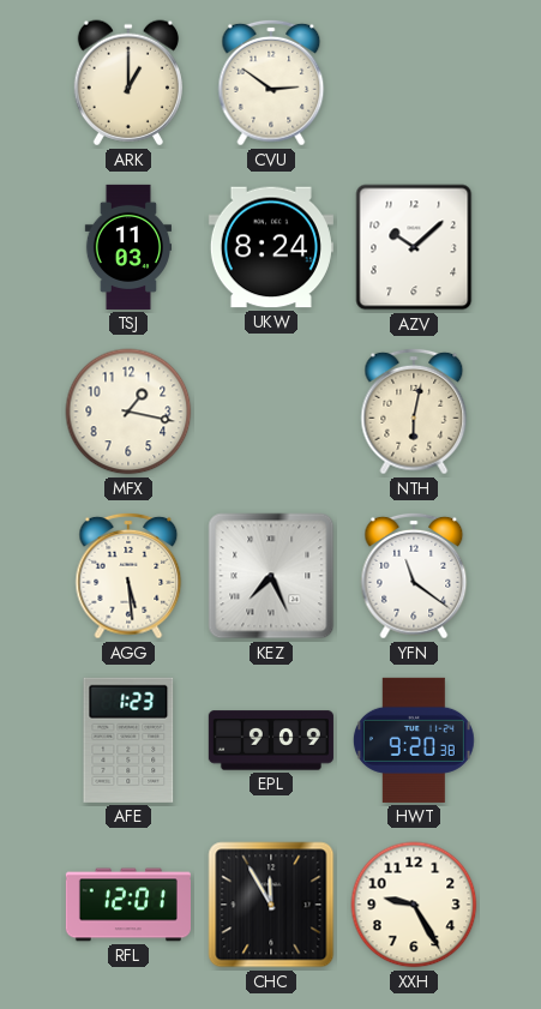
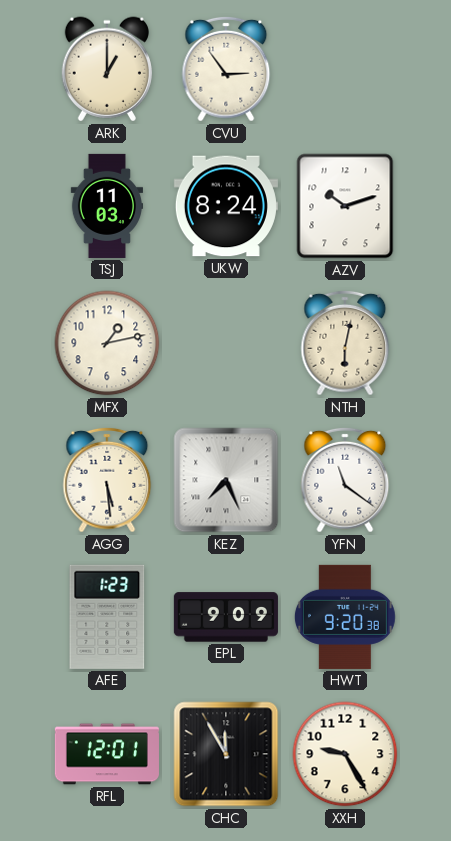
CVU: 2:51 -> 2:54
AZV: 10:08 -> 10:12
MFX: 1:17 -> 1:13
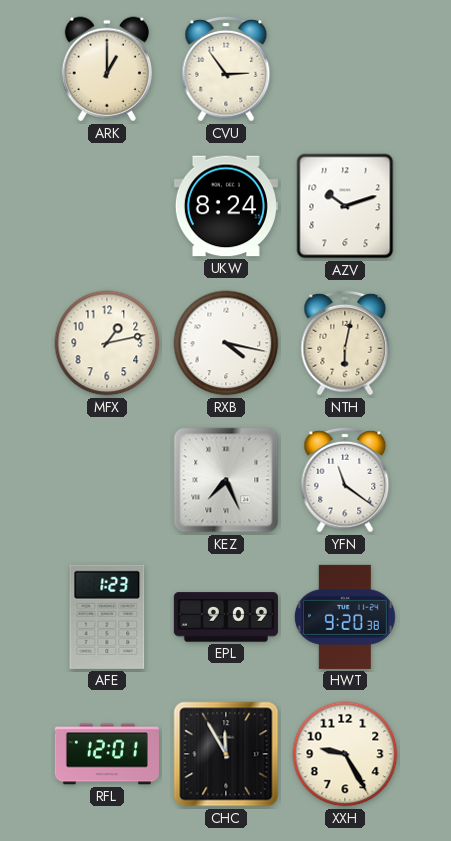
TSJ: 11:03 -> none
RXB: none -> 4:17
AGG: 5:29 -> none
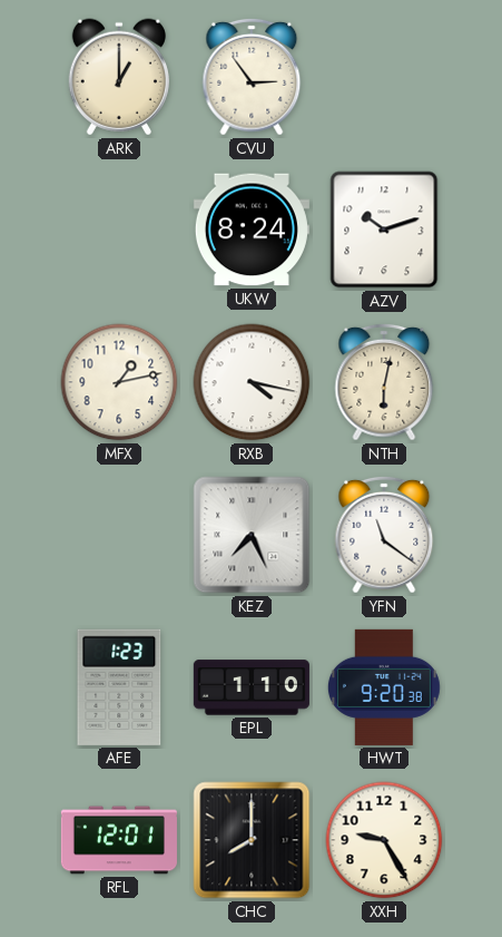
EPL: 9:09 -> 1:10
CHC: 11:55 -> 8:00
